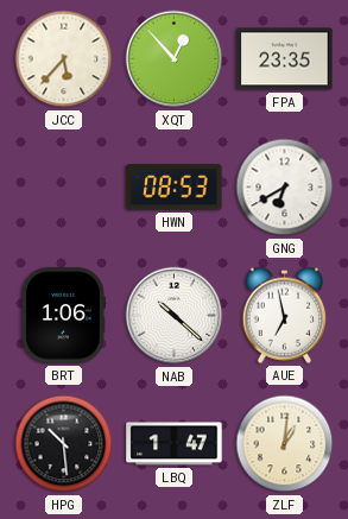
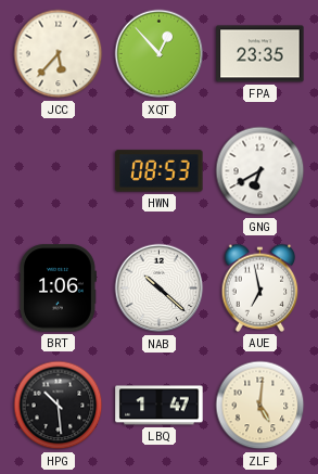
ZLF: 1:01 -> 5:01
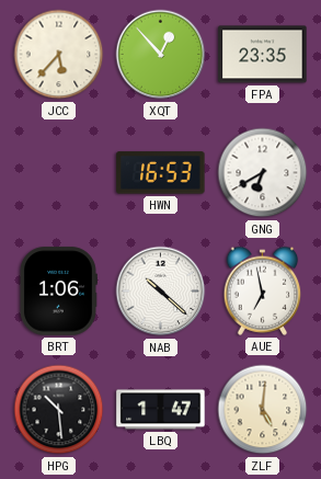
HWN: 08:53 -> 16:53
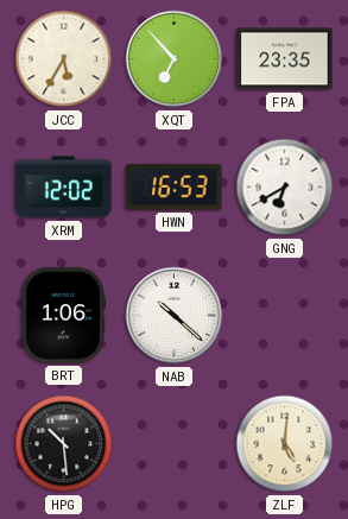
JCC: 5:37 -> 5:35
XQT: 12:53 -> 6:53
XRM: none -> 12:02
AUE: 6:58 -> none
LBQ: 1:47 -> none
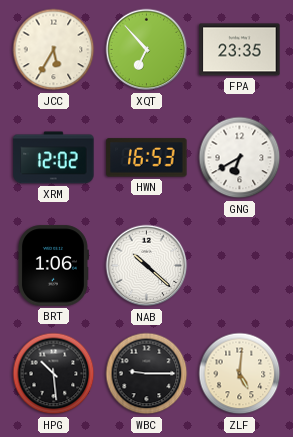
WBC: none -> 9:15
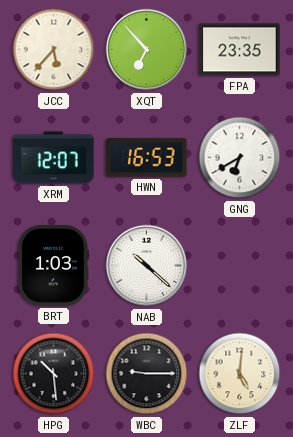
JCC: 5:35 -> 5:37
XRM: 12:02 -> 12:07
BRT: 1:06 -> 1:03
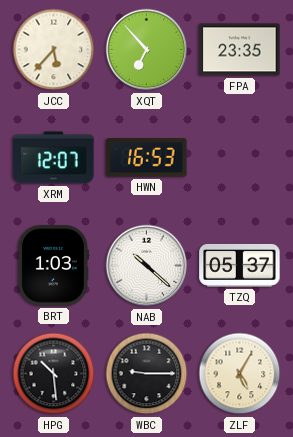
GNG: 6:40 -> none
TZQ: none -> 05:37
ZLF: 5:01 -> 5:05
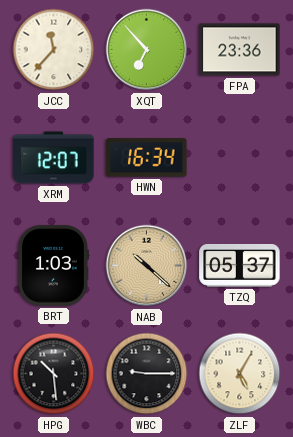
JCC: 5:37 -> 11:37
FPA: 23:35 -> 23:36
HWN: 16:53 -> 16:34
NAB dial: white -> champagne
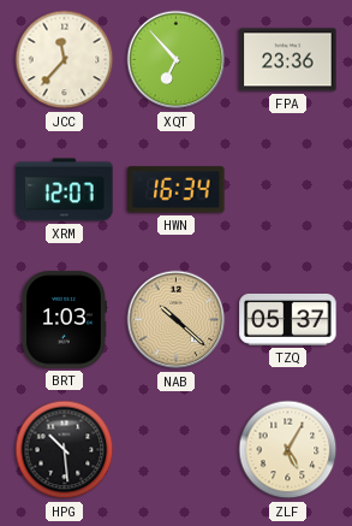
WBC: 9:15 -> none
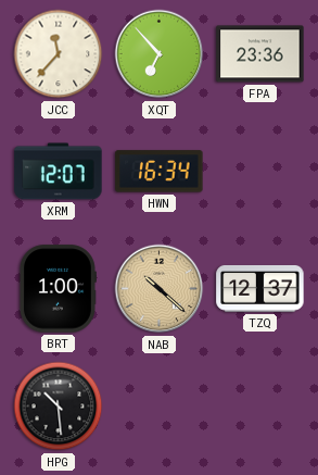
BRT: 1:03 -> 1:00
TZQ: 05:37 -> 12:37
ZLF: 5:05 -> none
